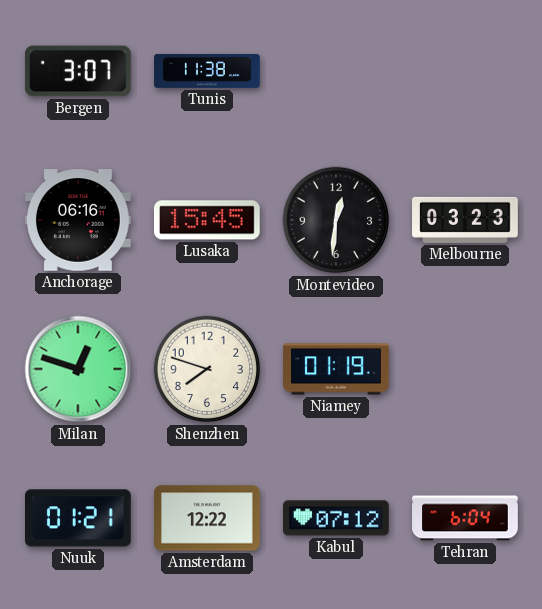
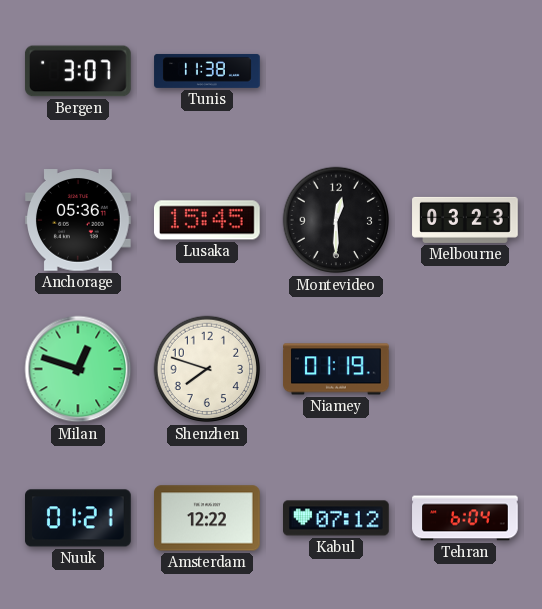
Anchorage: 06:16 -> 05:36
Montevideo: 12:31 -> 12:30
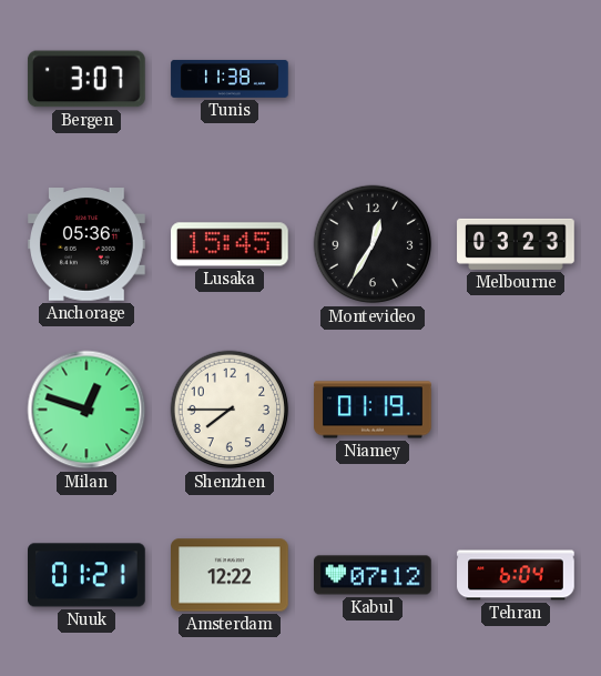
Montevideo: 12:30 -> 12:35
Shenzhen: 7:48 -> 7:45
